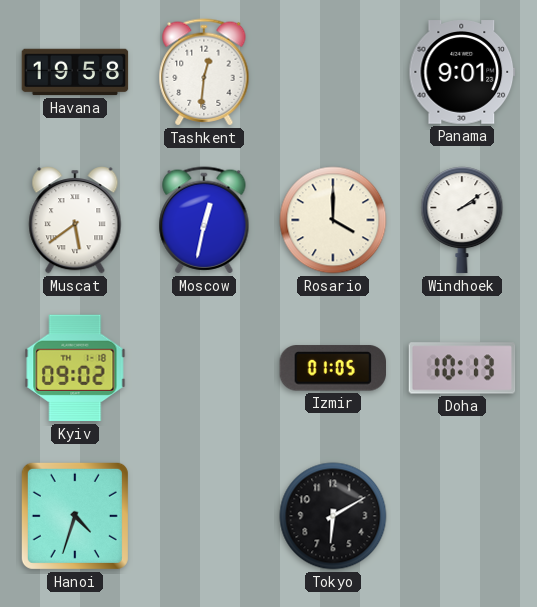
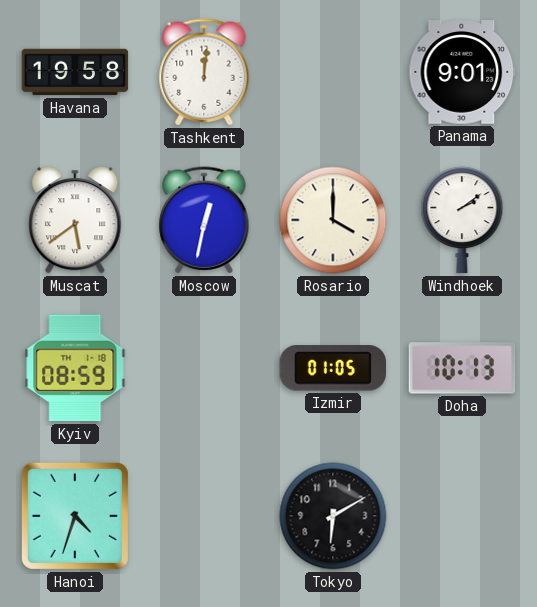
Tashkent: 12:31 -> 12:01
Kyiv: 09:02 -> 08:59
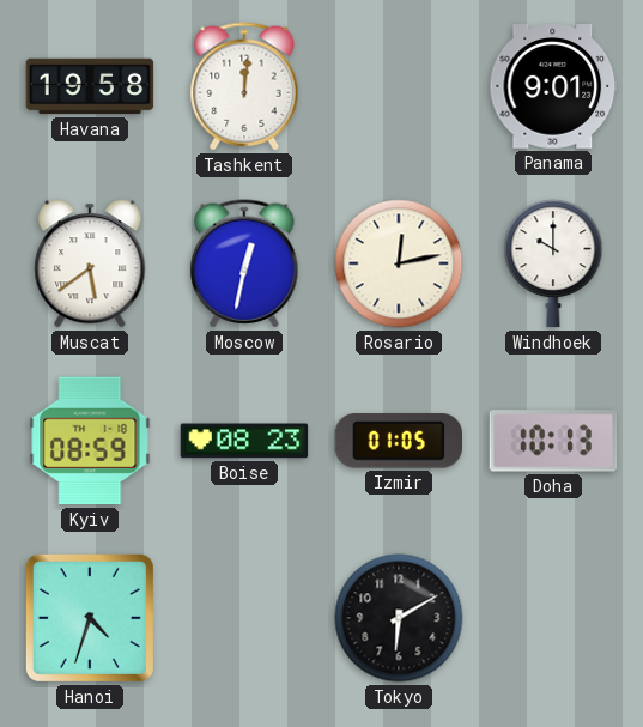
Rosario: 4:00 -> 12:13
Windhoek: 2:09 -> 10:00
Boise: none -> 08:23
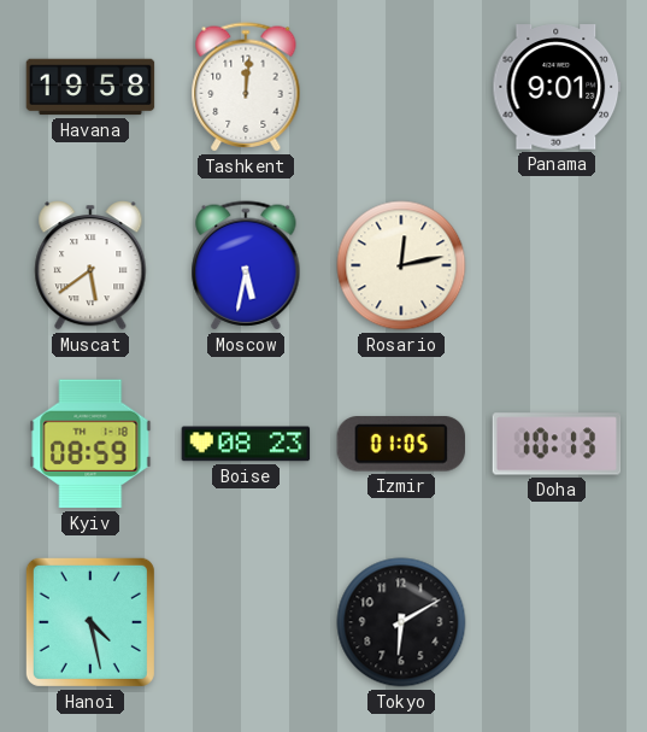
Moscow: 12:32 -> 5:32
Windhoek: 10:00 -> none
Hanoi: 4:33 -> 4:28
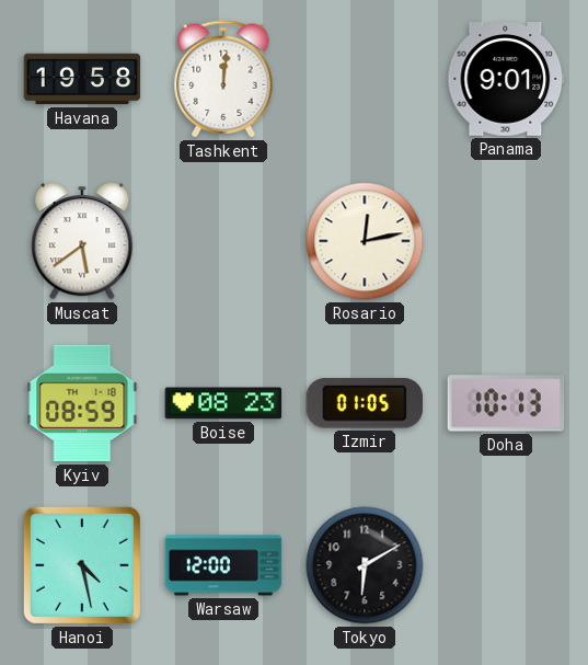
Moscow: 5:32 -> none
Warsaw: none -> 12:00
